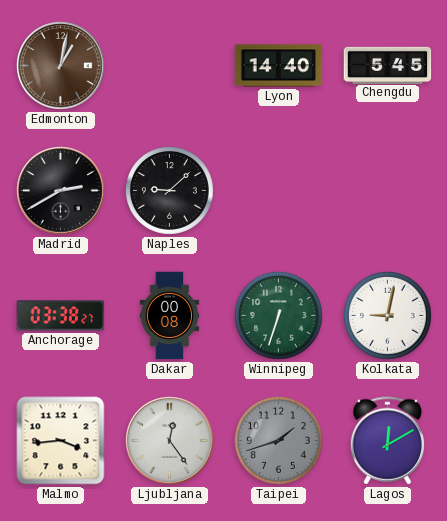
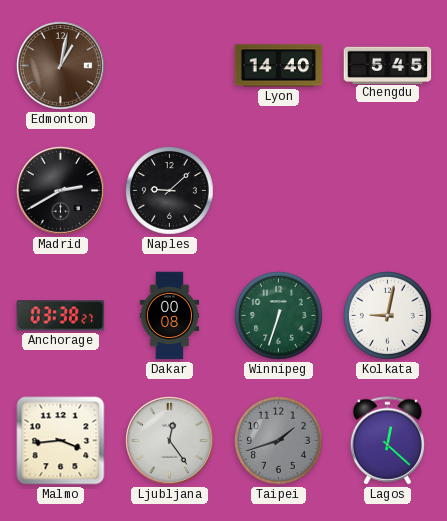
Lagos: 12:10 -> 12:22
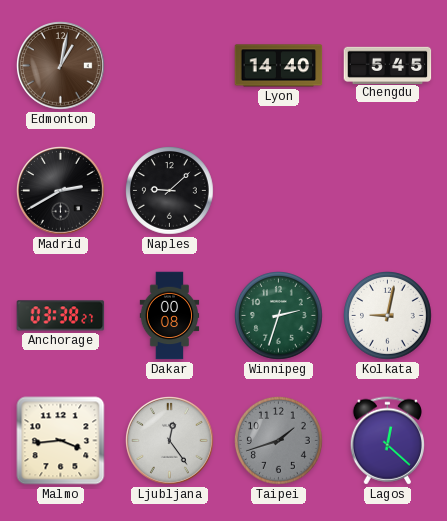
Winnipeg: 6:33 -> 2:33
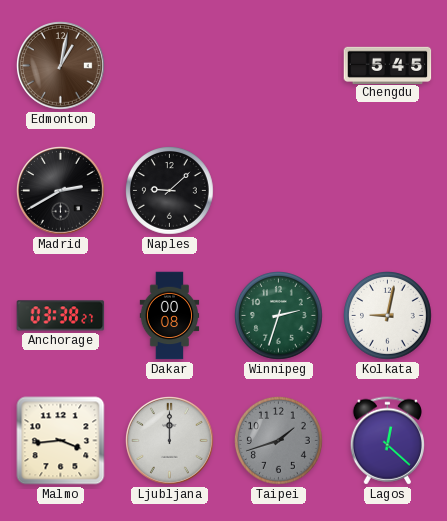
Lyon: 14:40 -> none
Ljubljana: 12:24 -> 12:00
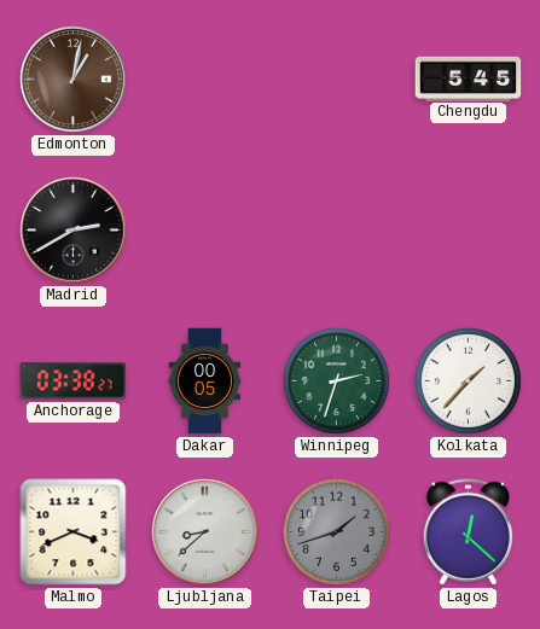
Naples: 9:08 -> none
Dakar: 00:08 -> 00:05
Kolkata: 9:02 -> 1:37
Malmo: 3:44 -> 3:41
Ljubljana: 12:00 -> 8:38
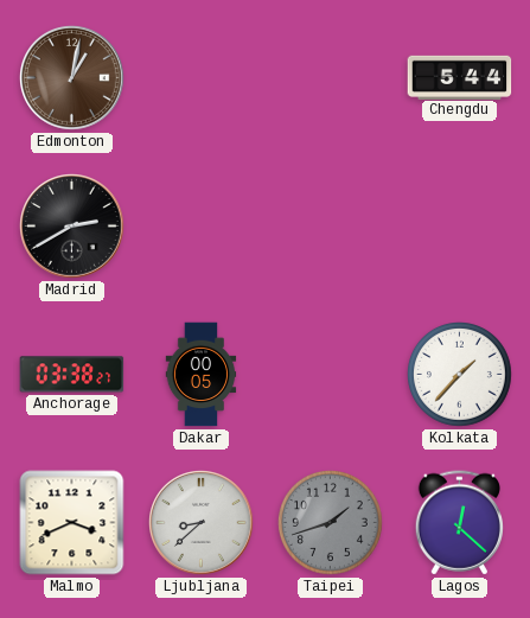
Chengdu: 5:45 -> 5:44
Winnipeg: 2:33 -> none
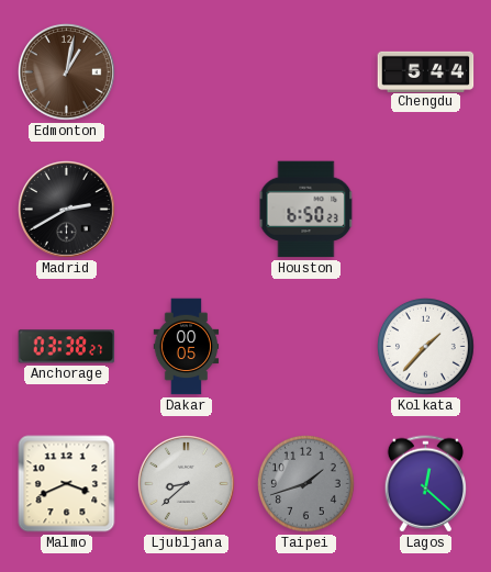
Houston: none -> 6:50
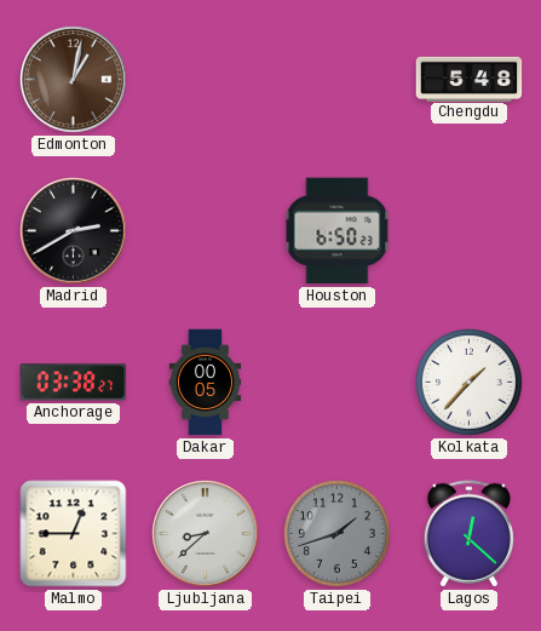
Chengdu: 5:44 -> 5:48
Malmo: 3:41 -> 12:45
